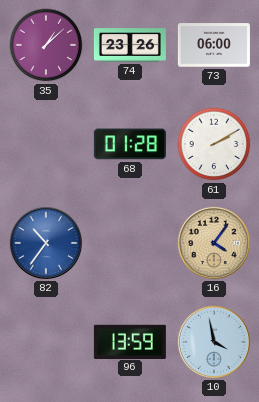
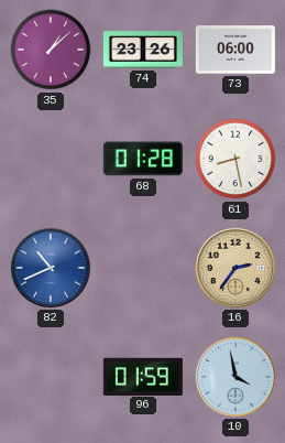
61: 2:10 -> 8:28
82: 10:36 -> 10:41
16: 4:06 -> 2:36
96: 13:59 -> 01:59
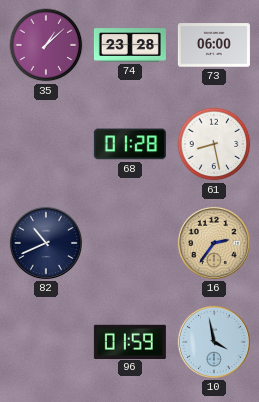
74: 23:26 -> 23:28
82 dial: blue -> navy
